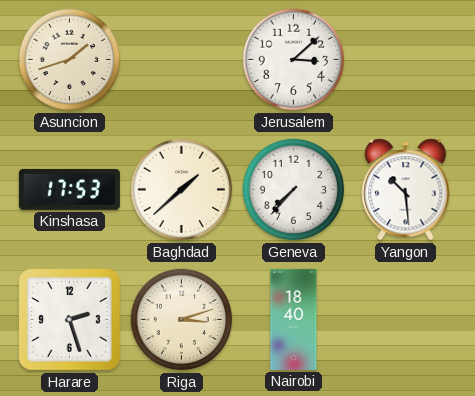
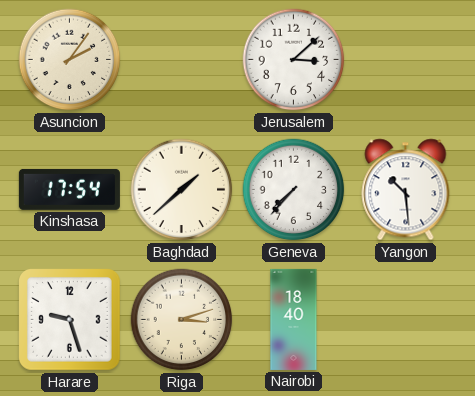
Asuncion: 1:42 -> 2:06
Kinshasa: 17:53 -> 17:54
Harare: 2:27 -> 9:27
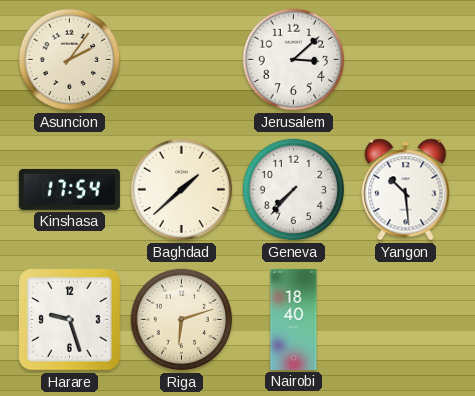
Riga: 3:12 -> 6:12
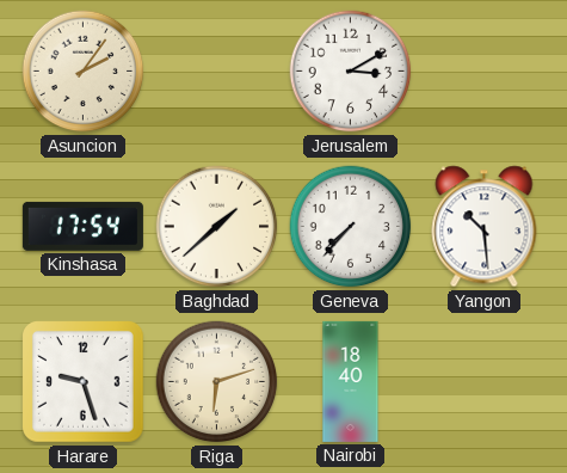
Jerusalem: 3:08 -> 3:10
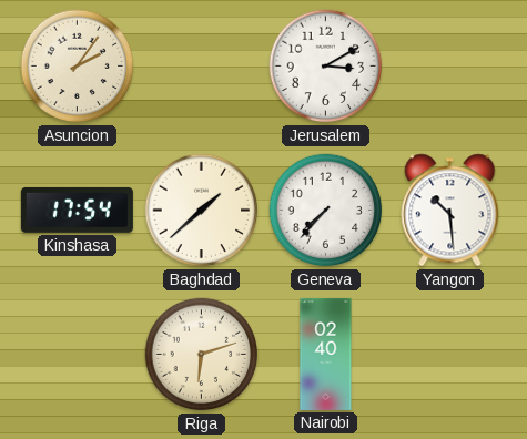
Harare: 9:27 -> none
Nairobi: 18:40 -> 02:40
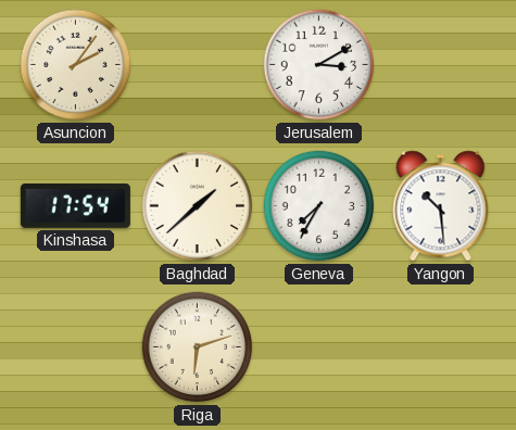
Geneva: 7:37 -> 7:35
Nairobi: 02:40 -> none
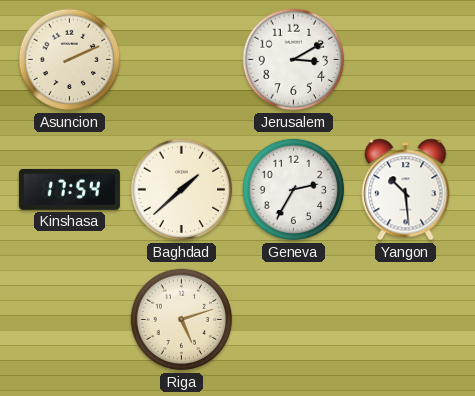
Asuncion: 2:06 -> 2:11
Geneva: 7:35 -> 2:35
Riga: 6:12 -> 5:12
